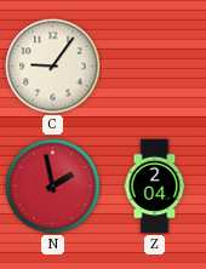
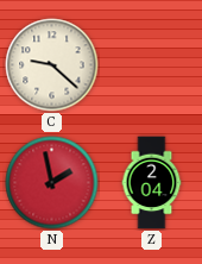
C: 9:06 -> 9:22
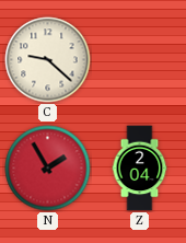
N: 1:58 -> 1:55
